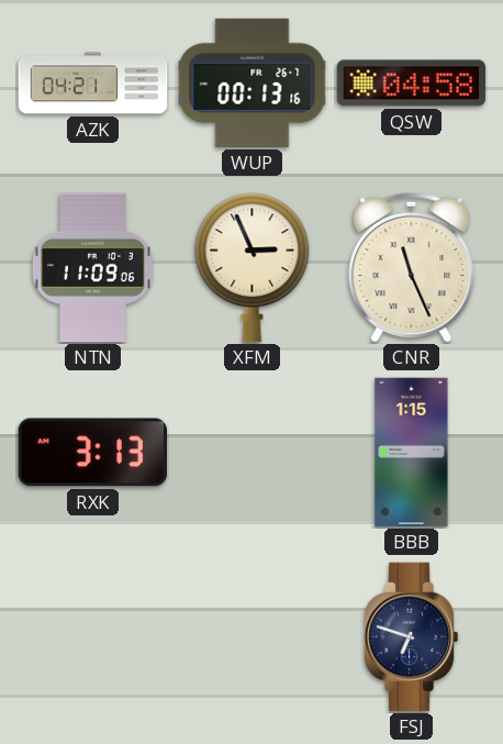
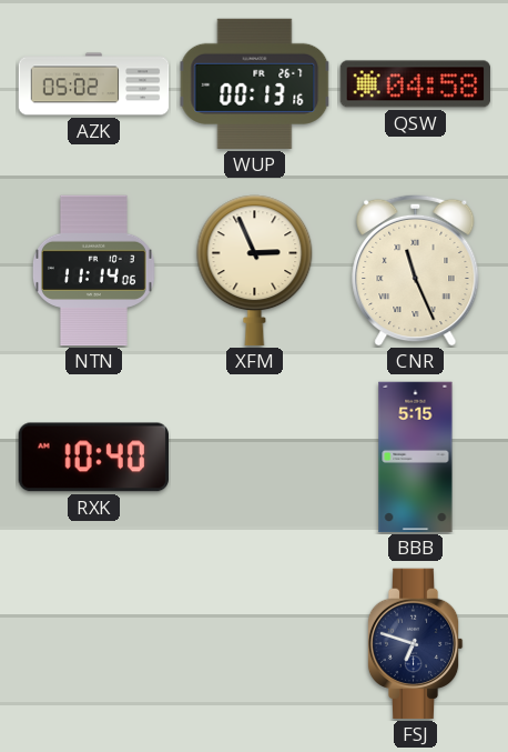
AZK: 04:21 -> 05:02
NTN: 11:09 -> 11:14
RXK: 3:13 -> 10:40
BBB: 1:15 -> 5:15
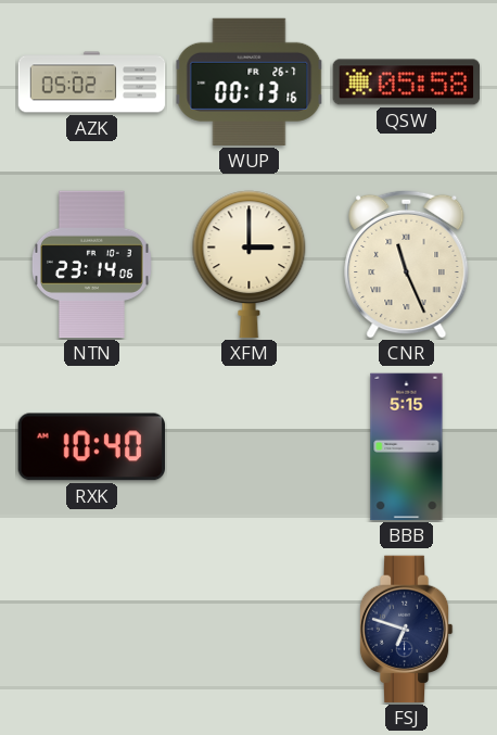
QSW: 04:58 -> 05:58
NTN: 11:14 -> 23:14
XFM: 2:56 -> 3:00
